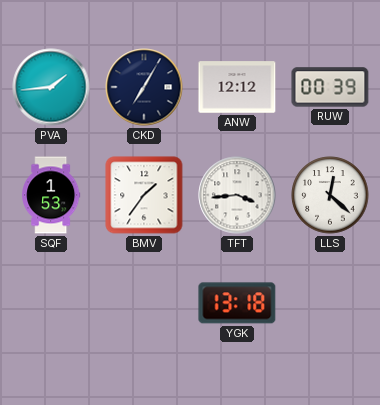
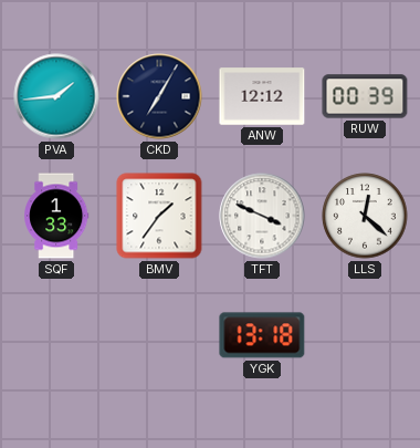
SQF: 1:53 -> 1:33
TFT: 3:44 -> 3:49
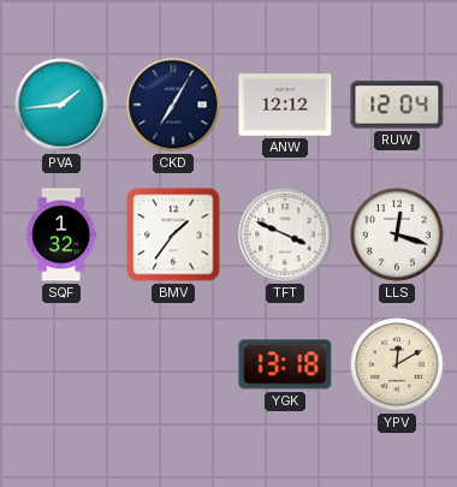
RUW: 00:39 -> 12:04
SQF: 1:33 -> 1:32
LLS: 12:22 -> 12:18
YPV: none -> 12:10
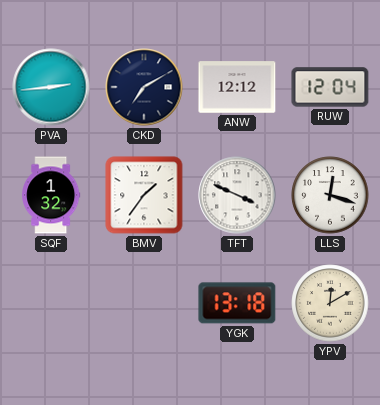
PVA: 1:44 -> 2:44
CKD: 7:05 -> 7:10
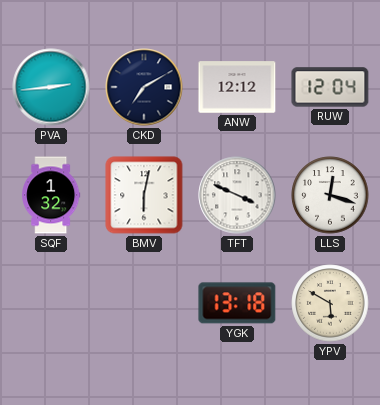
BMV: 1:36 -> 6:02
YPV: 12:10 -> 5:50
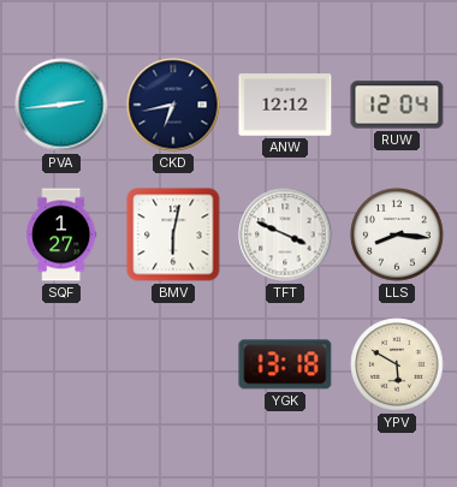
CKD: 7:10 -> 6:43
SQF: 1:32 -> 1:27
LLS: 12:18 -> 8:16
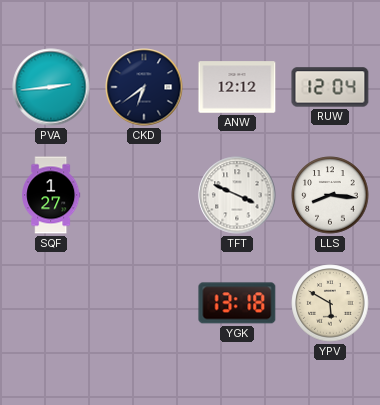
CKD: 6:43 -> 6:39
BMV: 6:02 -> none
